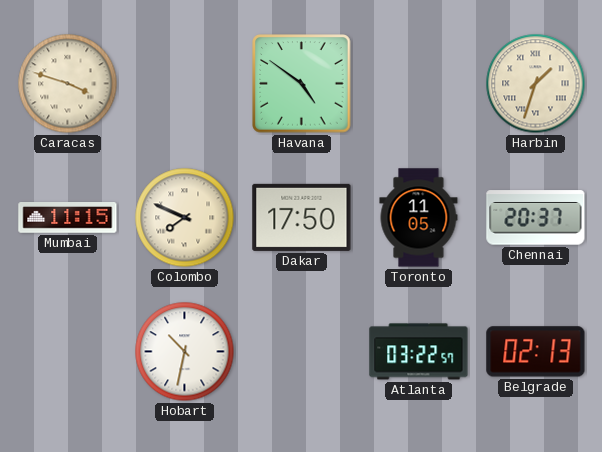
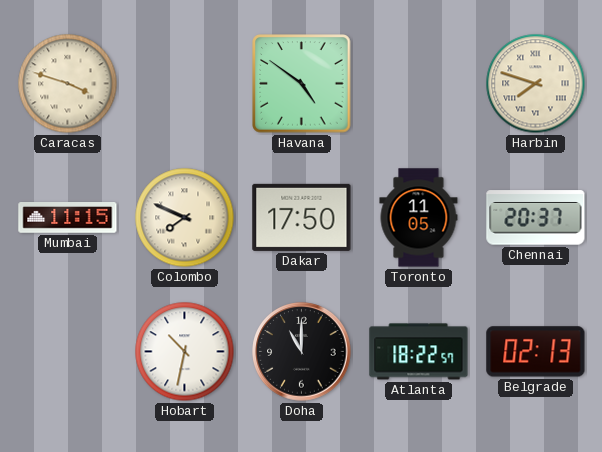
Harbin: 1:33 -> 7:48
Doha: none -> 11:00
Atlanta: 03:22 -> 18:22
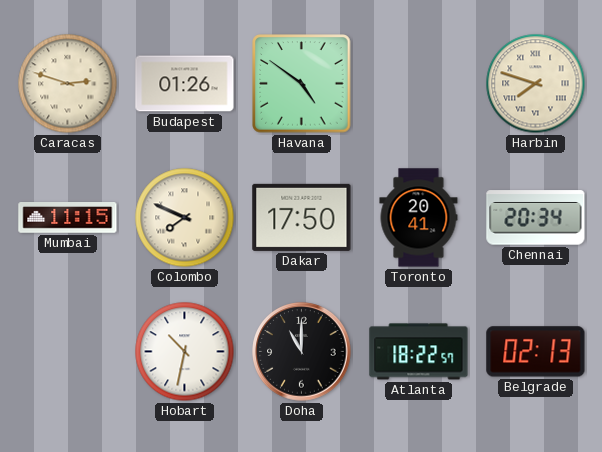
Caracas: 3:48 -> 2:48
Budapest: none -> 01:26
Toronto: 11:05 -> 20:41
Chennai: 20:37 -> 20:34
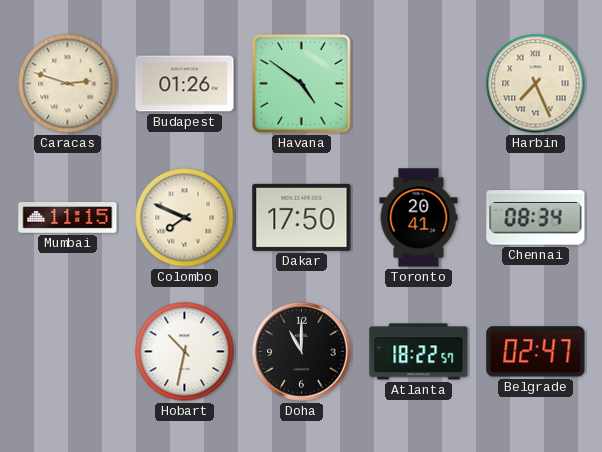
Harbin: 7:48 -> 7:26
Chennai: 20:34 -> 08:34
Belgrade: 02:13 -> 02:47
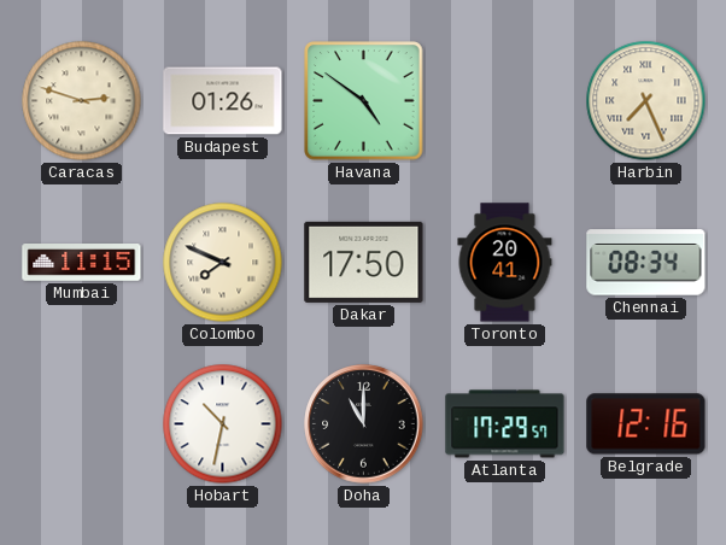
Atlanta: 18:22 -> 17:29
Belgrade: 02:47 -> 12:16
